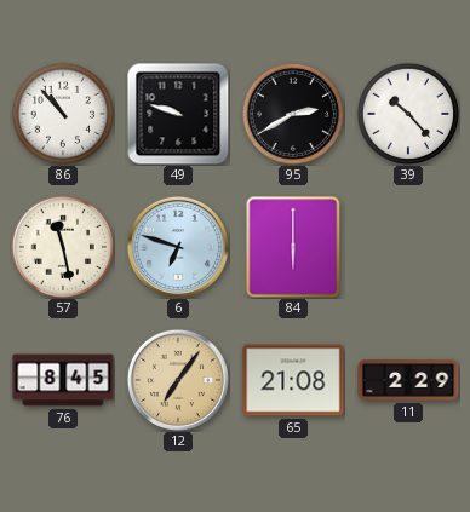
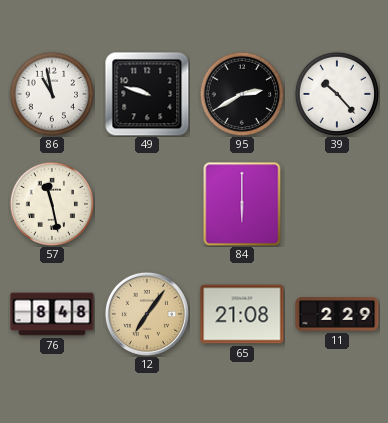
86: 10:53 -> 10:58
6: 6:48 -> none
76: 8:45 -> 8:48
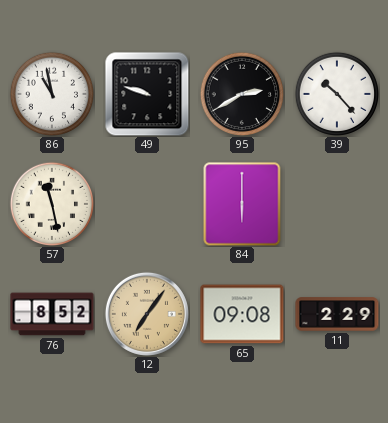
76: 8:48 -> 8:52
65: 21:08 -> 09:08
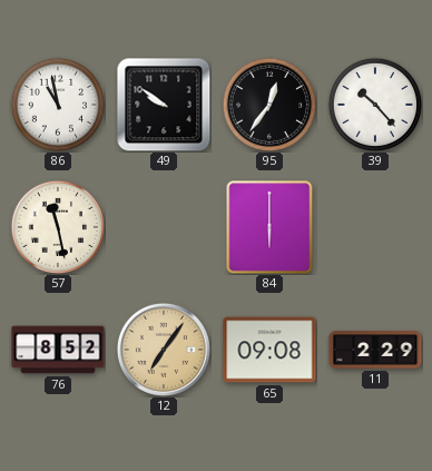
49: 9:48 -> 9:51
95: 2:40 -> 12:36
